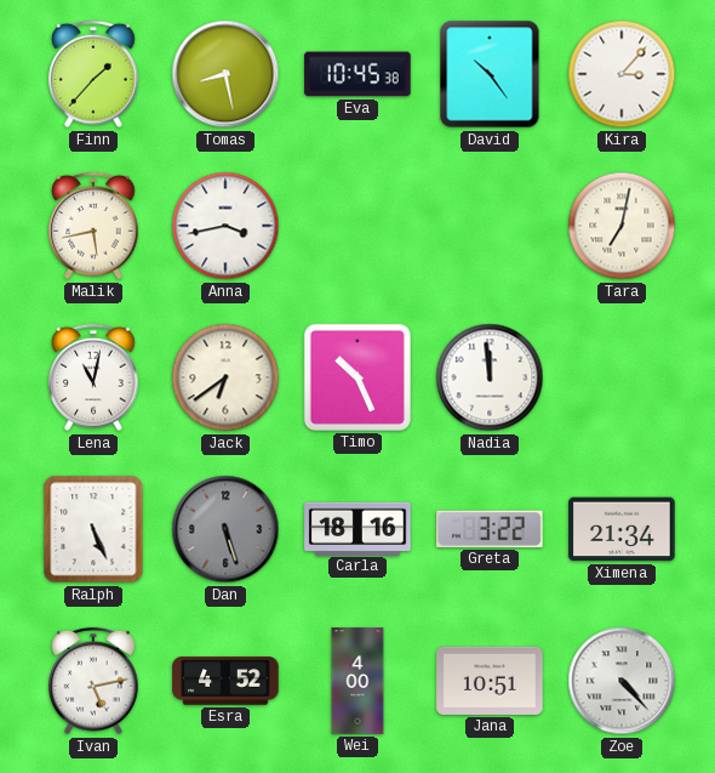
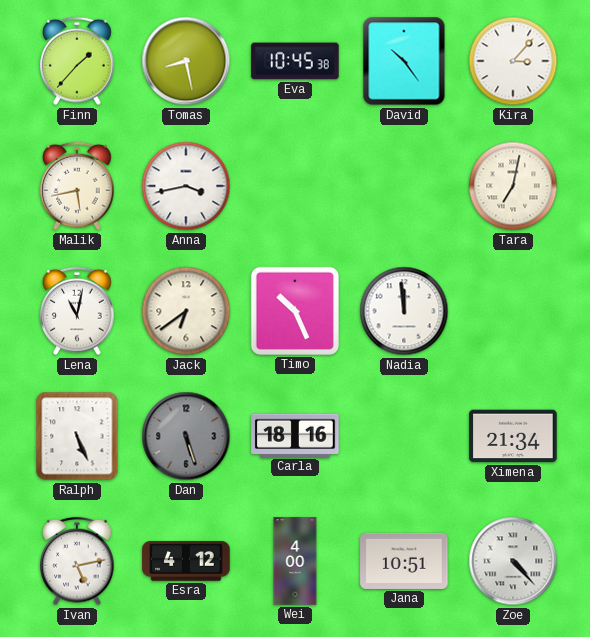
Greta: 3:22 -> none
Esra: 4:52 -> 4:12
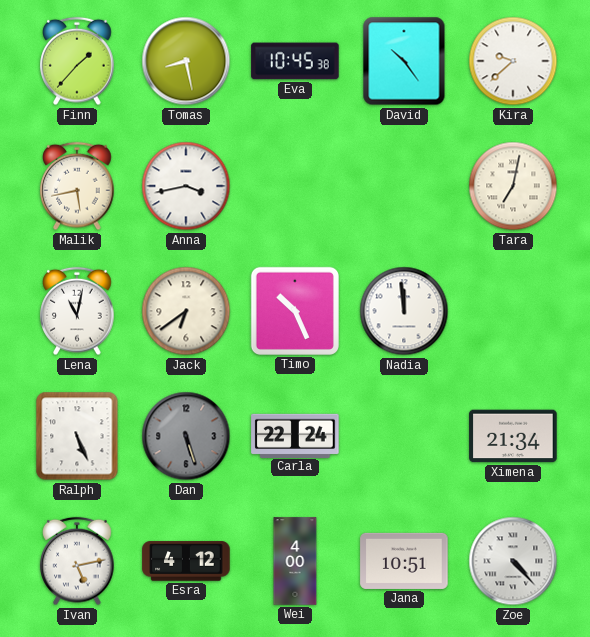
Kira: 3:07 -> 9:38
Carla: 18:16 -> 22:24
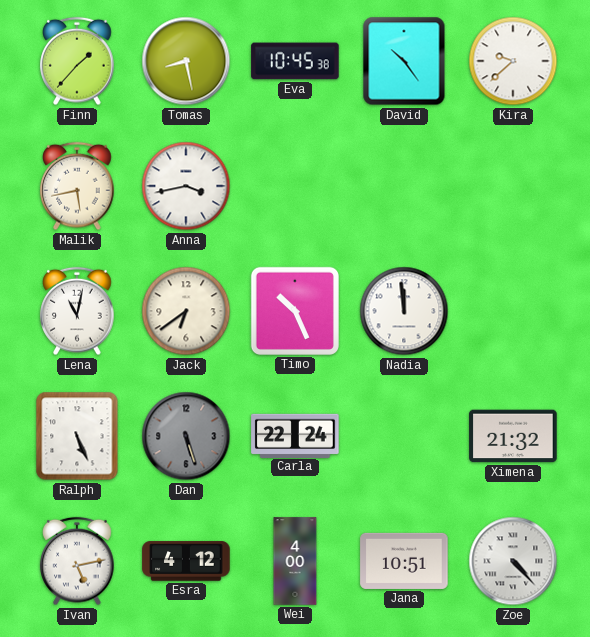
Tara: 7:02 -> none
Ximena: 21:34 -> 21:32
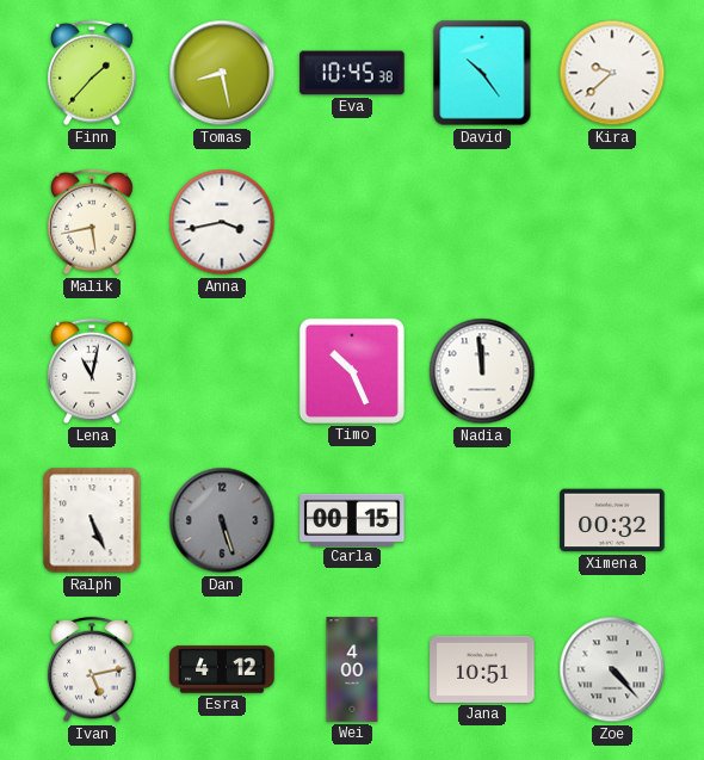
Jack: 6:39 -> none
Carla: 22:24 -> 00:15
Ximena: 21:32 -> 00:32
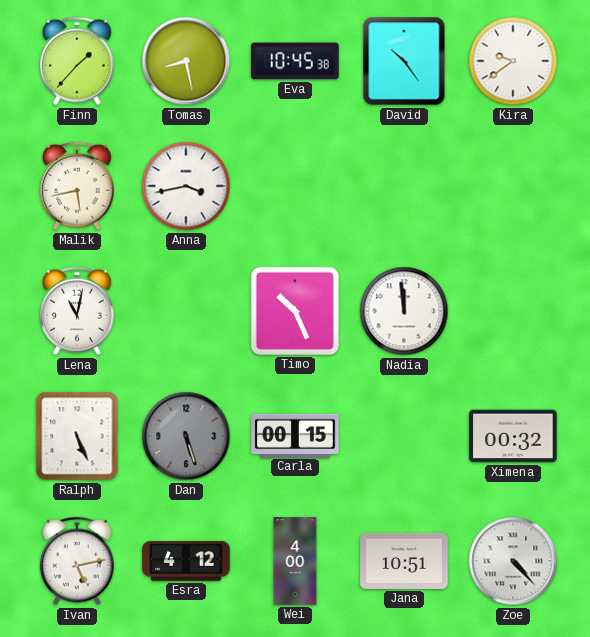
Kira: 9:38 -> 9:39
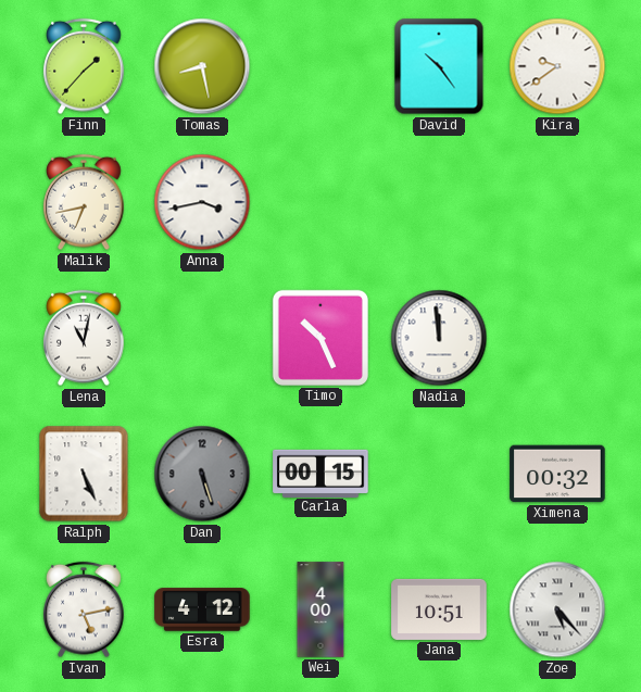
Eva: 10:45 -> none
Malik: 5:43 -> 6:43
Zoe: 4:23 -> 5:23
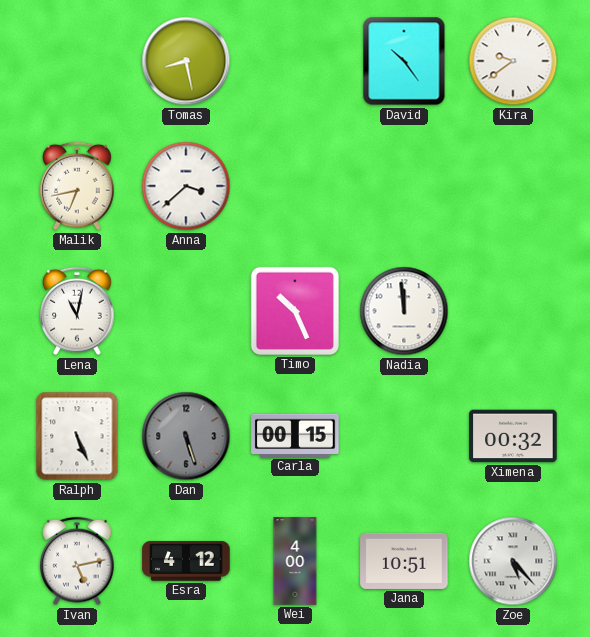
Finn: 1:37 -> none
Anna: 3:43 -> 3:38
